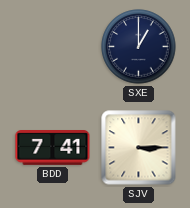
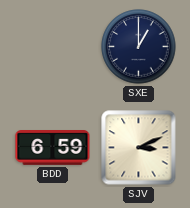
BDD: 7:41 -> 6:59
SJV: 3:15 -> 3:11
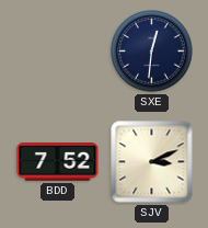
SXE: 1:00 -> 12:31
BDD: 6:59 -> 7:52
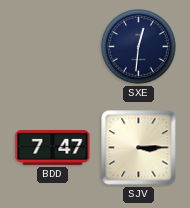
BDD: 7:52 -> 7:47
SJV: 3:11 -> 3:15
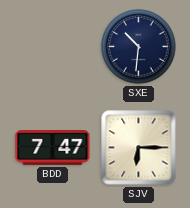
SXE: 12:31 -> 10:31
SJV: 3:15 -> 6:15
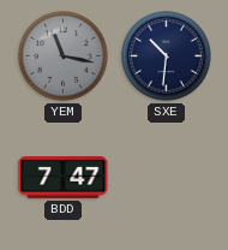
YEM: none -> 11:17
SJV: 6:15 -> none
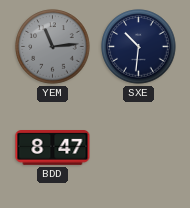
YEM: 11:17 -> 11:14
BDD: 7:47 -> 8:47
